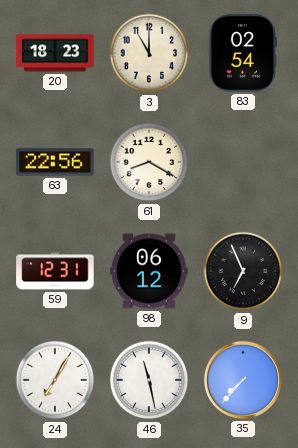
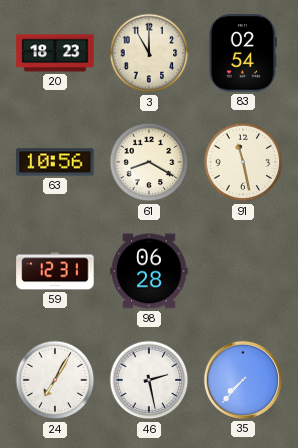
63: 22:56 -> 10:56
91: none -> 11:28
98: 06:12 -> 06:28
9: 6:56 -> none
46: 11:28 -> 2:28
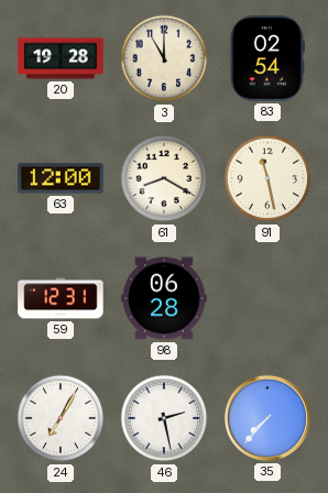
20: 18:23 -> 19:28
63: 10:56 -> 12:00
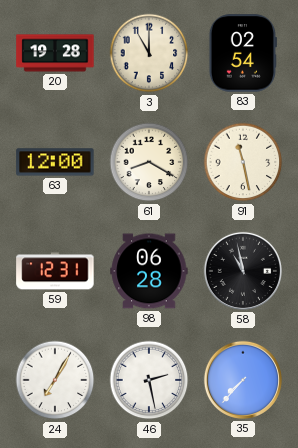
58: none -> 10:58
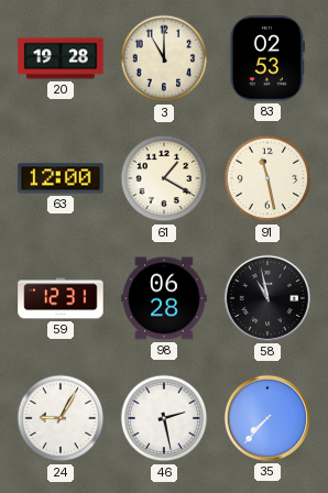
83: 02:54 -> 02:53
61: 8:20 -> 1:20
24: 7:05 -> 9:05
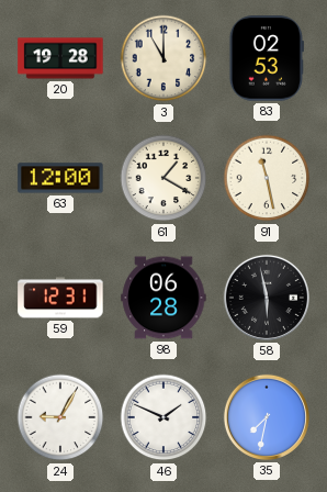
58: 10:58 -> 5:58
46: 2:28 -> 1:49
35: 7:37 -> 7:32
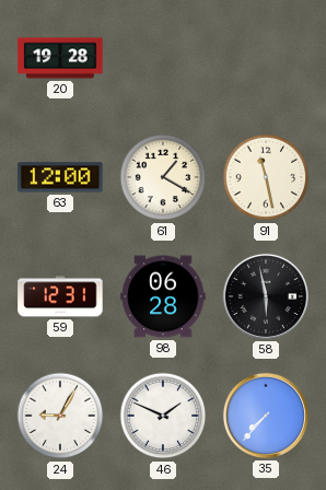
3: 11:00 -> none
83: 02:53 -> none
35: 7:32 -> 7:37
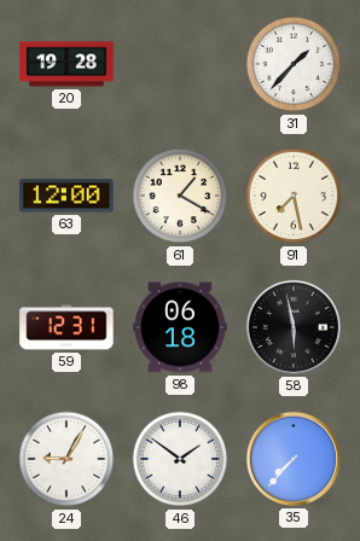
31: none -> 1:37
91: 11:28 -> 7:28
98: 06:28 -> 06:18
46: 1:49 -> 1:51
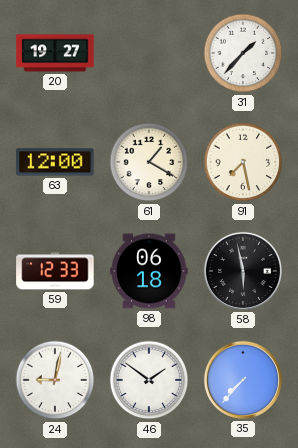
20: 19:28 -> 19:27
59: 12:31 -> 12:33
24: 9:05 -> 9:02
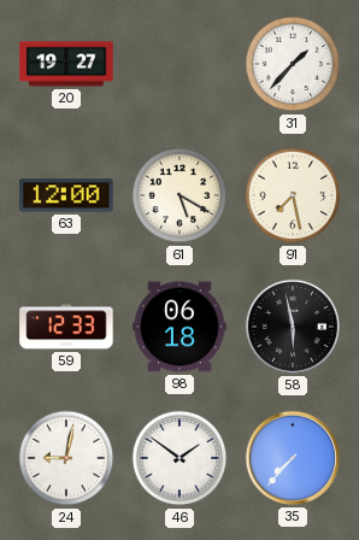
61: 1:20 -> 5:20
